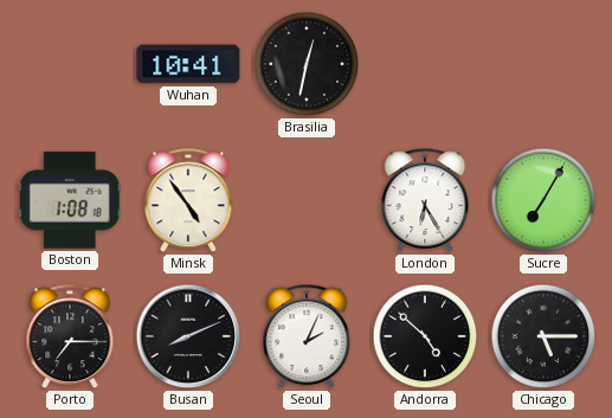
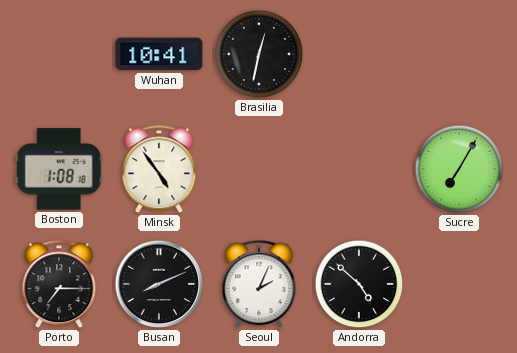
London: 6:25 -> none
Chicago: 5:15 -> none
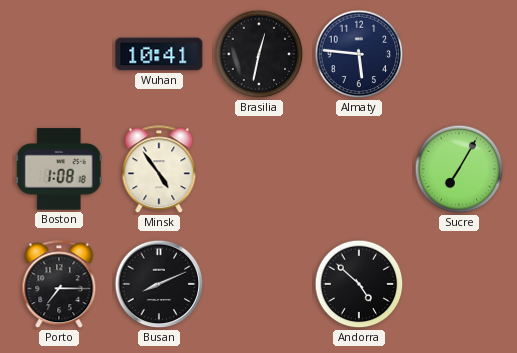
Almaty: none -> 5:46
Seoul: 2:04 -> none
